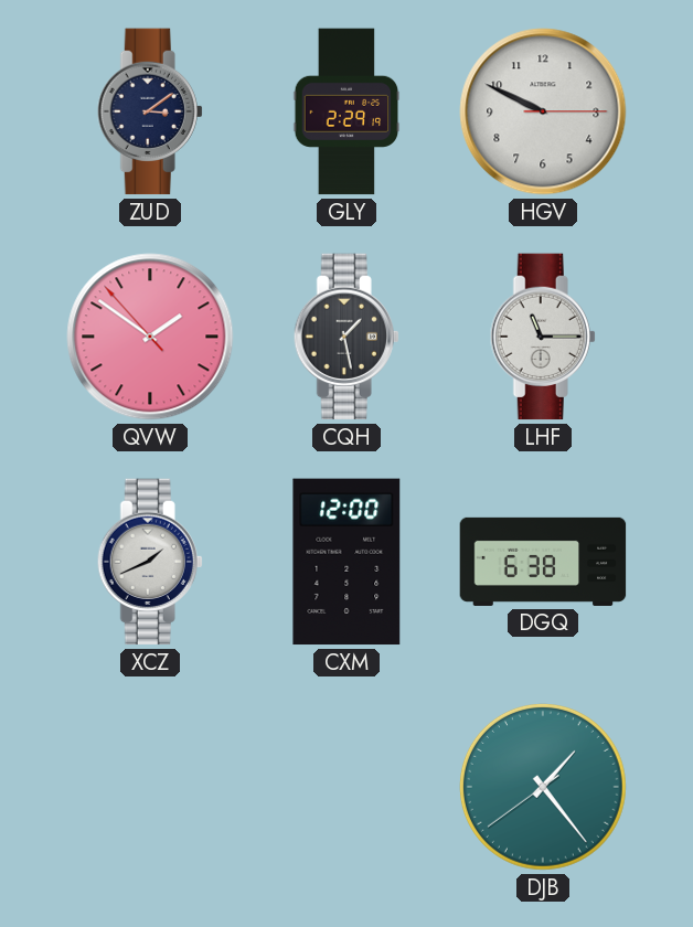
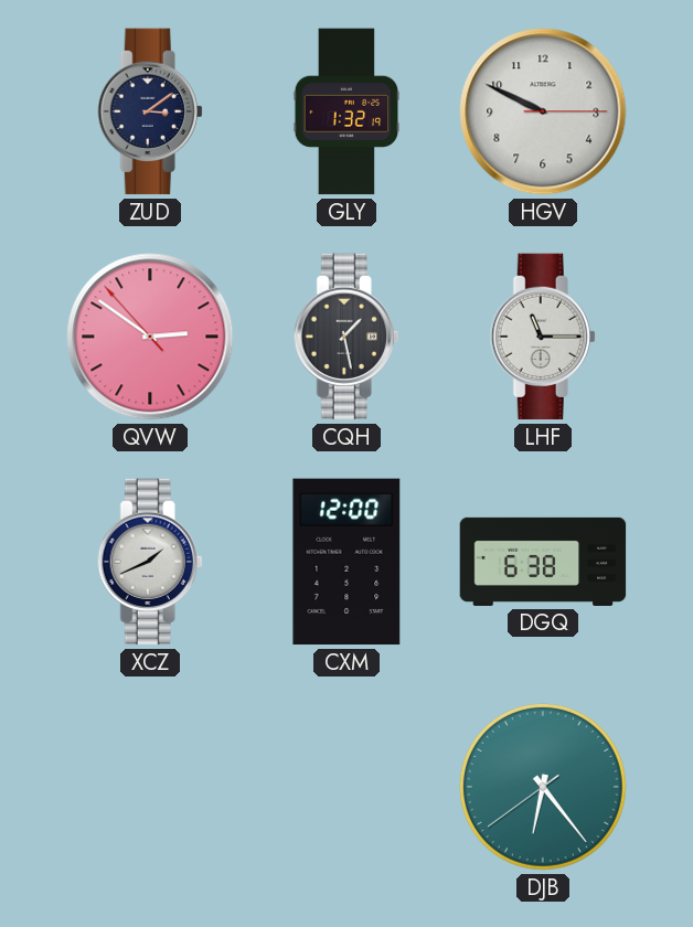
GLY: 2:29 -> 1:32
QVW: 1:50 -> 2:50
DJB: 1:23 -> 6:23
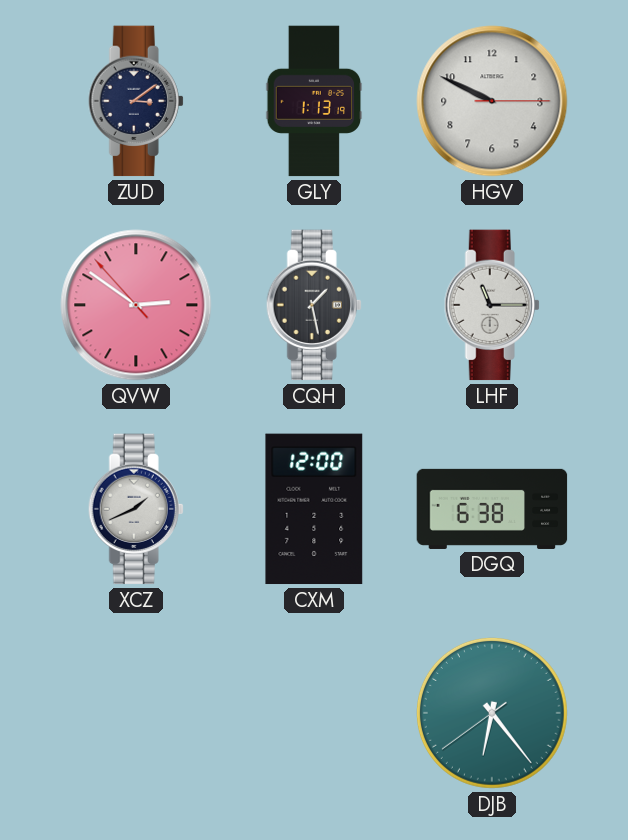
GLY: 1:32 -> 1:13
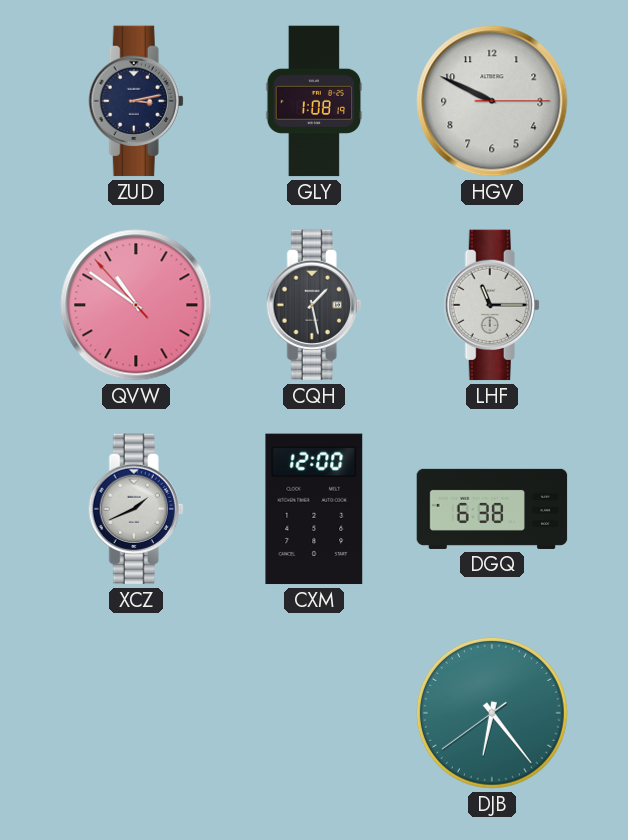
ZUD: 3:09 -> 3:13
GLY: 1:13 -> 1:08
QVW: 2:50 -> 10:50
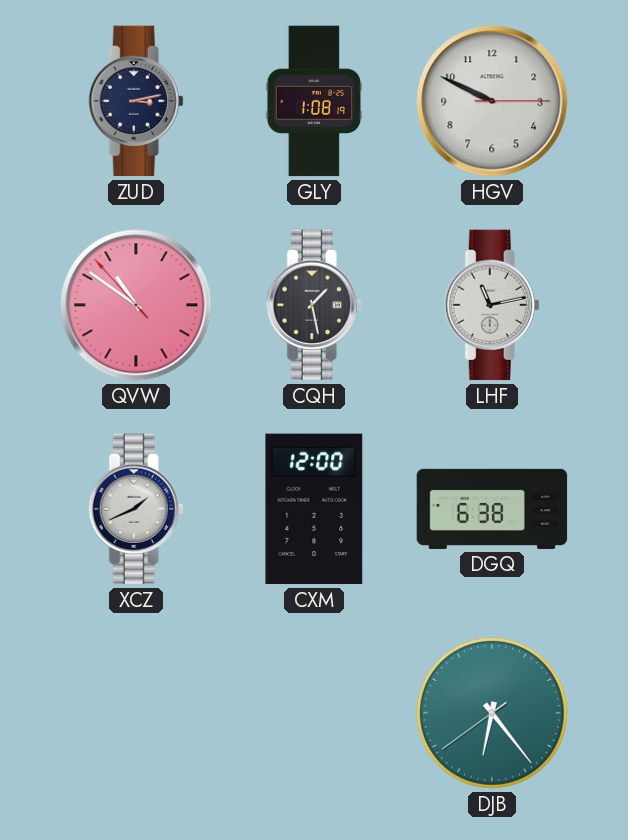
LHF: 11:15 -> 11:13
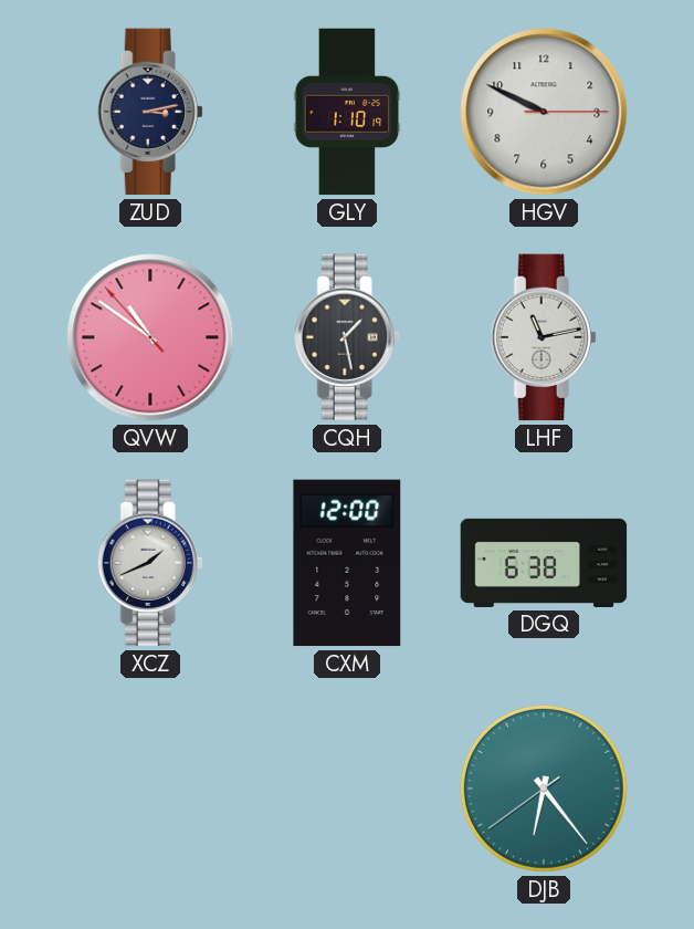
GLY: 1:08 -> 1:10
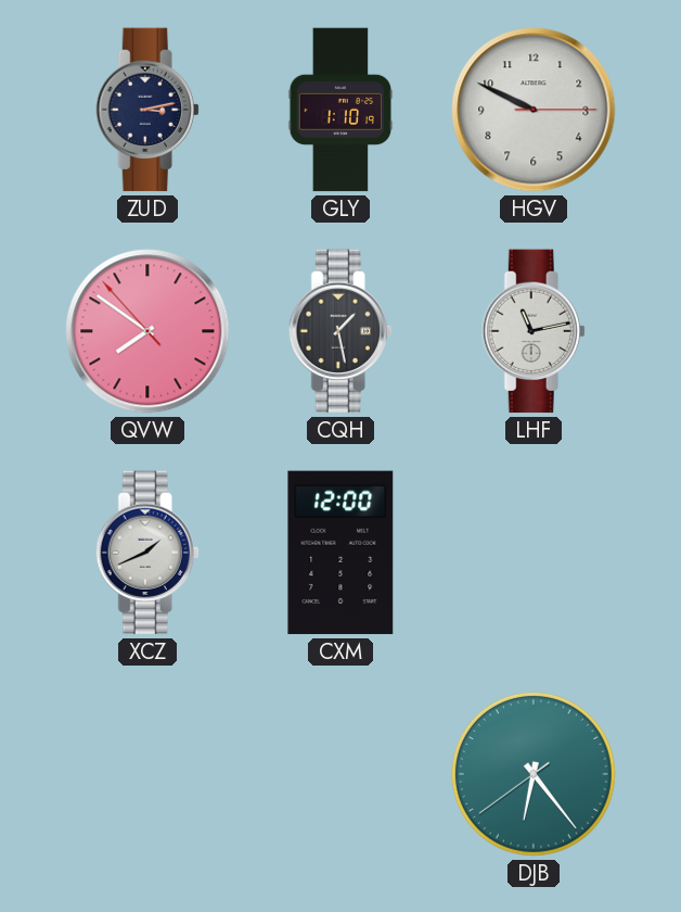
QVW: 10:50 -> 7:50
DGQ: 6:38 -> none
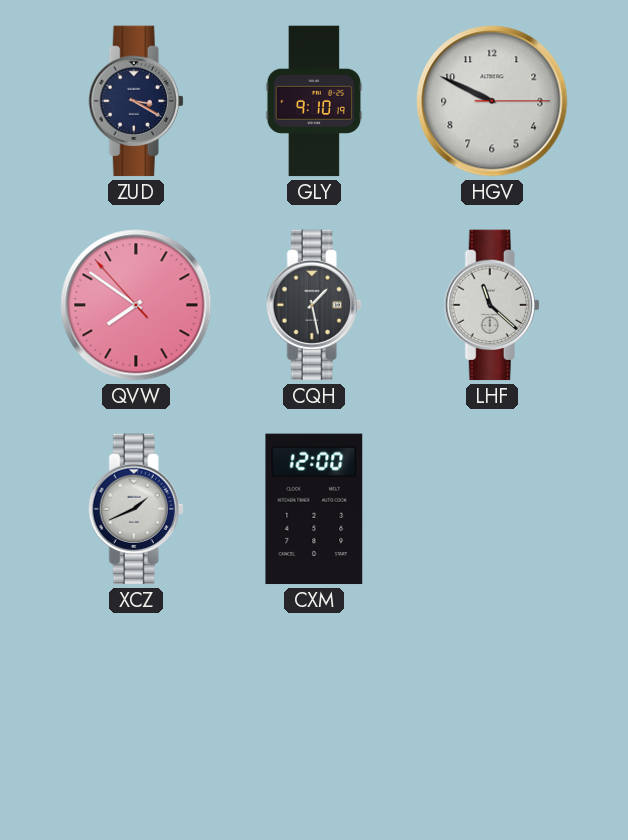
ZUD: 3:13 -> 3:20
GLY: 1:10 -> 9:10
LHF: 11:13 -> 11:22
DJB: 6:23 -> none
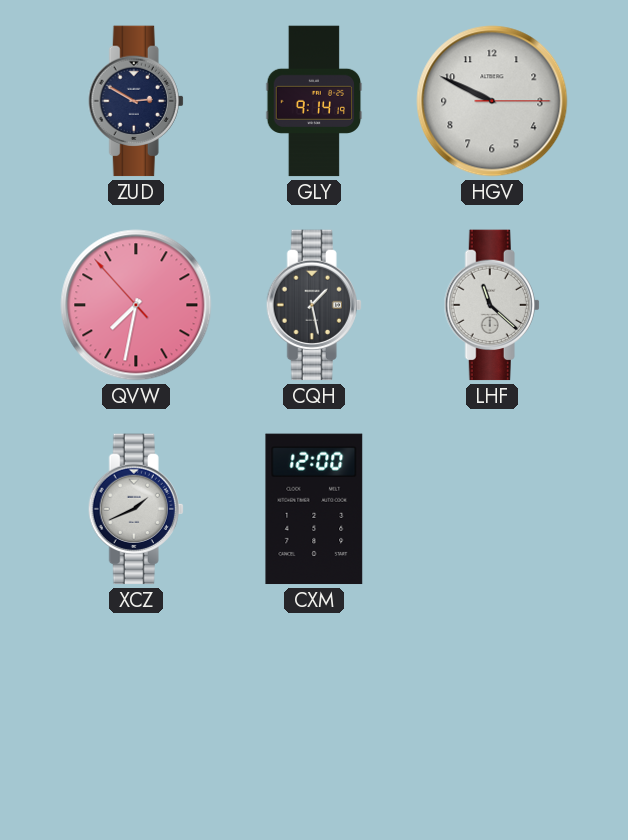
ZUD: 3:20 -> 2:50
GLY: 9:10 -> 9:14
QVW: 7:50 -> 7:31
